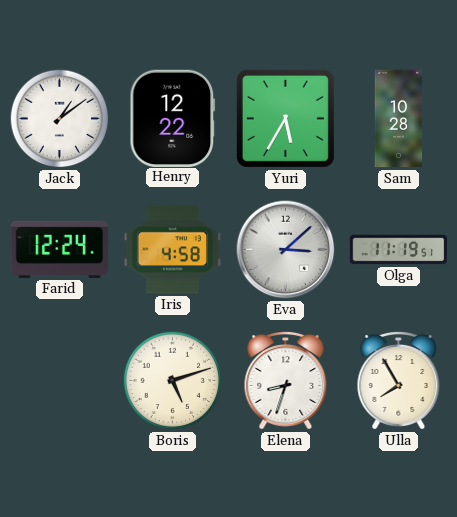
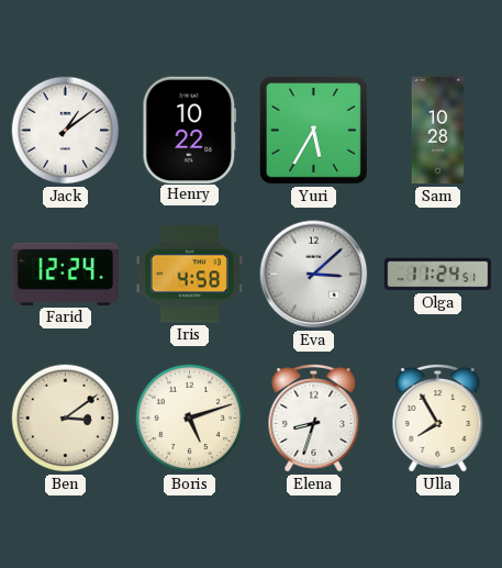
Henry: 12:22 -> 10:22
Olga: 11:19 -> 11:24
Ben: none -> 3:09
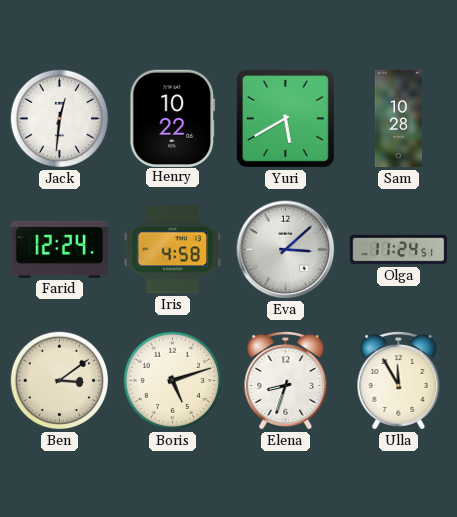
Jack: 1:09 -> 12:31
Yuri: 5:35 -> 5:40
Ulla: 7:55 -> 11:55
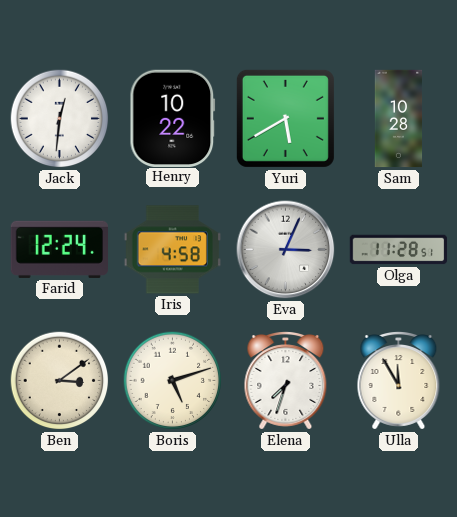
Eva: 3:08 -> 3:04
Olga: 11:24 -> 11:28
Elena: 8:33 -> 7:33
